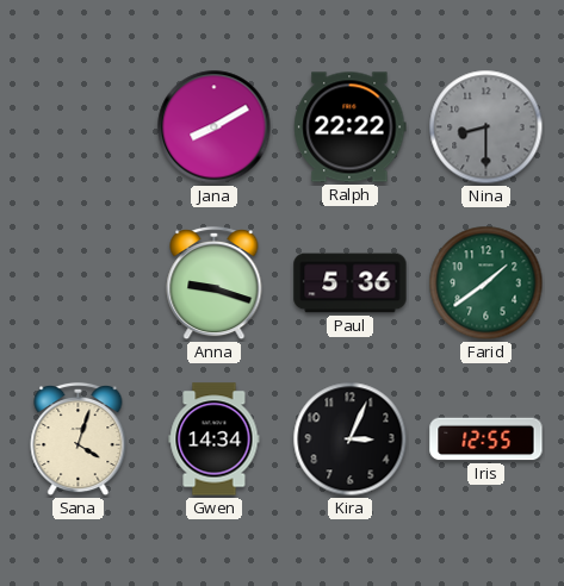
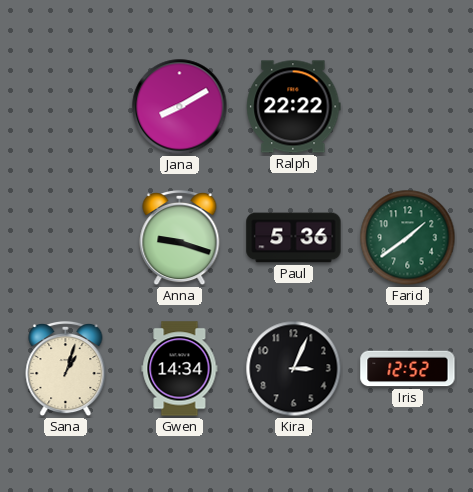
Nina: 8:30 -> none
Sana: 4:03 -> 1:03
Iris: 12:55 -> 12:52
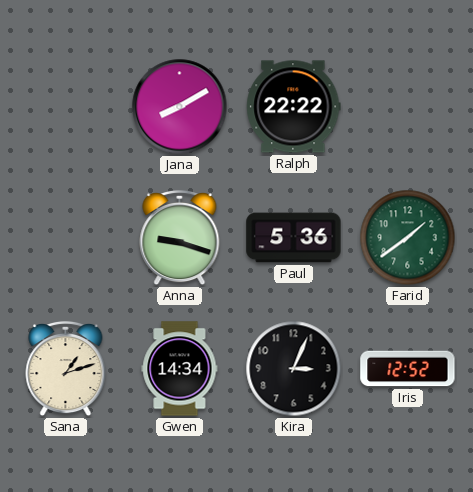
Sana: 1:03 -> 1:12
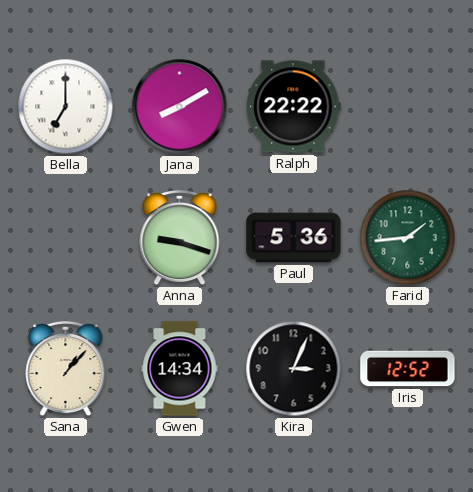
Bella: none -> 7:00
Farid: 1:39 -> 1:44
Sana: 1:12 -> 1:07
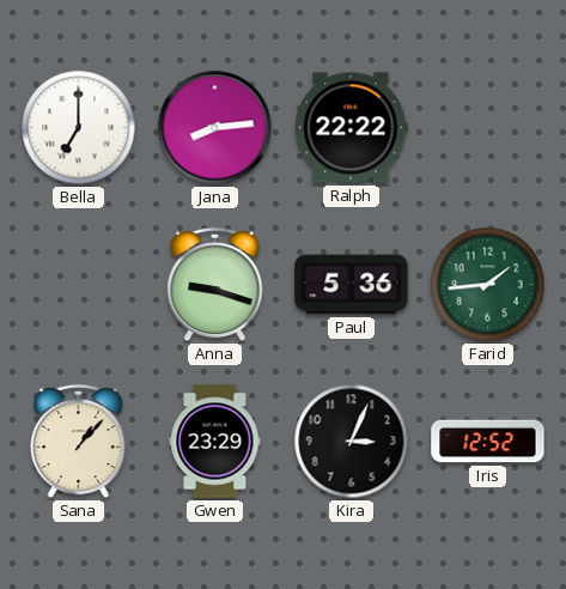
Jana: 8:10 -> 8:14
Gwen: 14:34 -> 23:29
